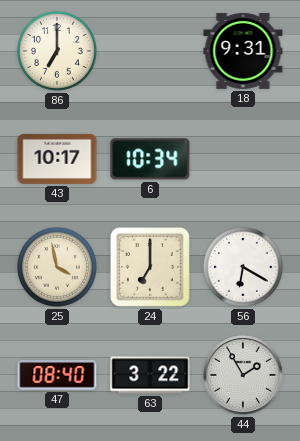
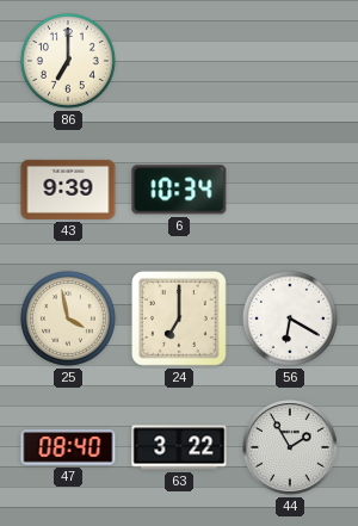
18: 9:31 -> none
43: 10:17 -> 9:39
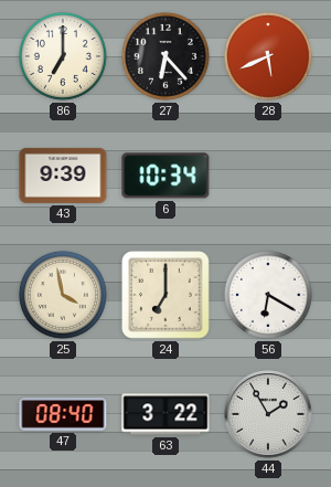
27: none -> 6:23
28: none -> 5:41
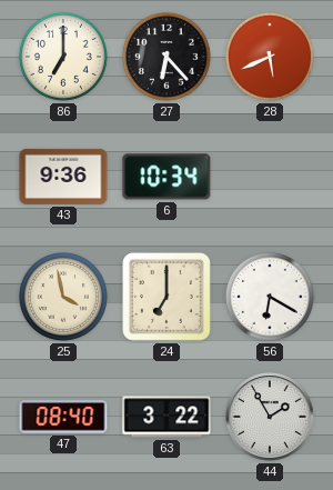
43: 9:39 -> 9:36
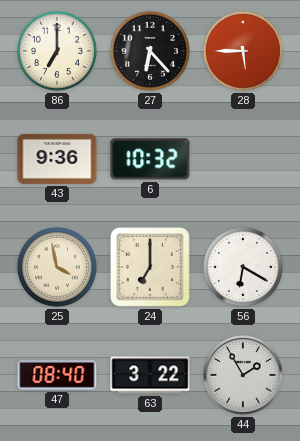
28: 5:41 -> 5:45
6: 10:34 -> 10:32
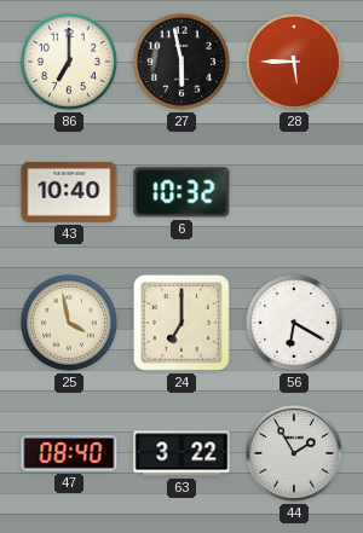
27: 6:23 -> 5:58
43: 9:36 -> 10:40
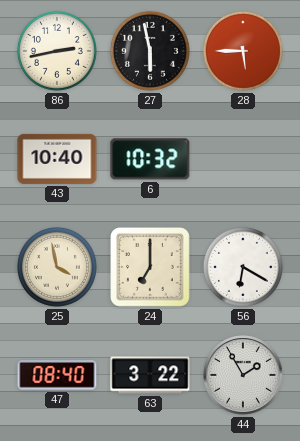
86: 7:00 -> 2:43
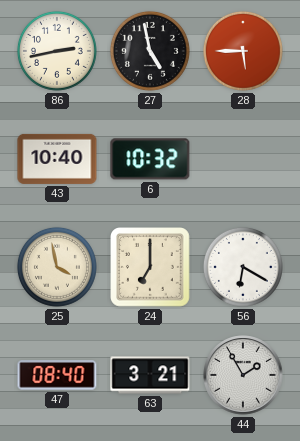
27: 5:58 -> 4:58
63: 3:22 -> 3:21
